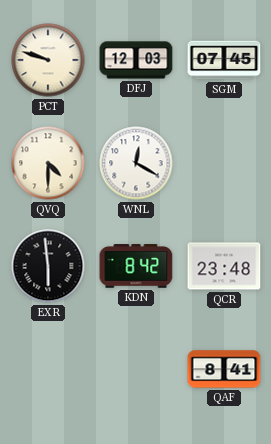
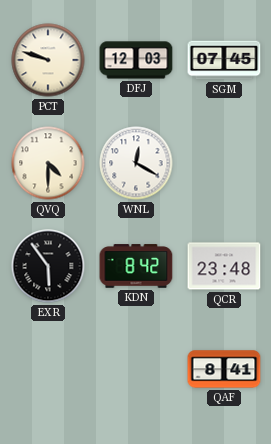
EXR: 5:59 -> 5:54
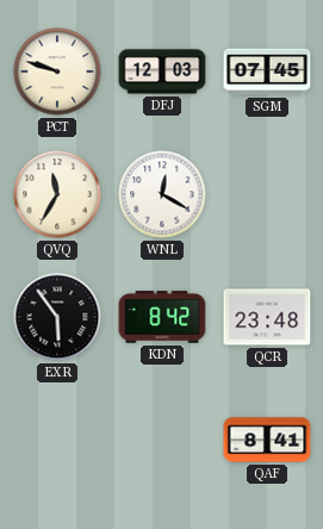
QVQ: 4:30 -> 11:35
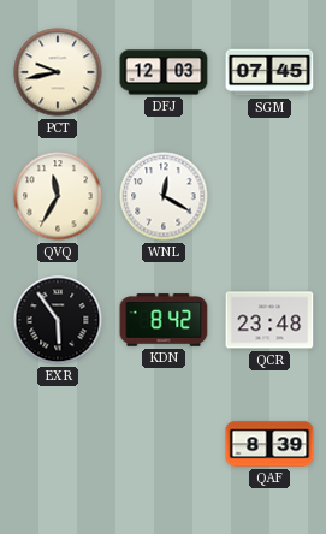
PCT: 9:48 -> 9:43
QAF: 8:41 -> 8:39
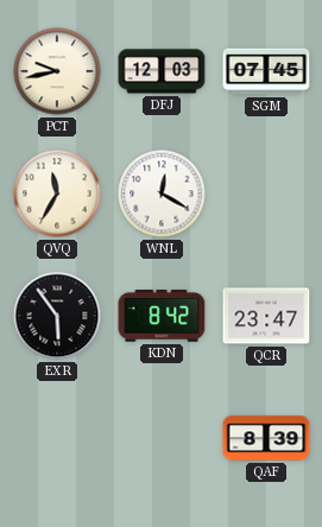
QCR: 23:48 -> 23:47
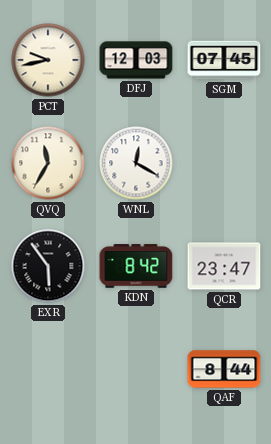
QAF: 8:39 -> 8:44
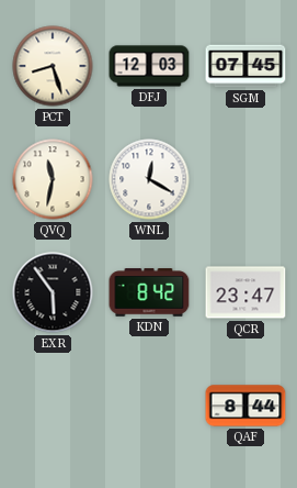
PCT: 9:43 -> 8:27
QVQ: 11:35 -> 11:32
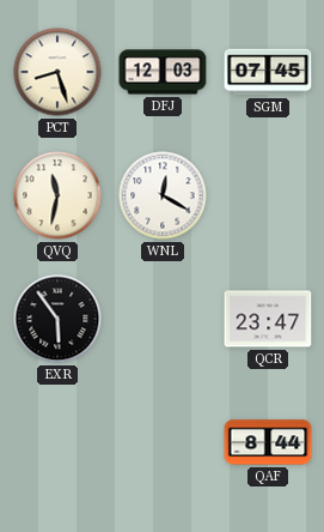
KDN: 8:42 -> none
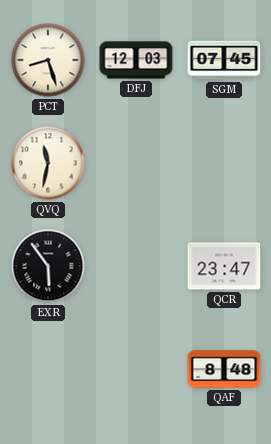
WNL: 12:20 -> none
QAF: 8:44 -> 8:48
